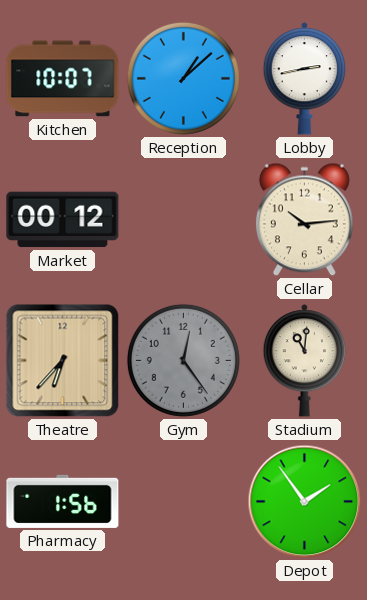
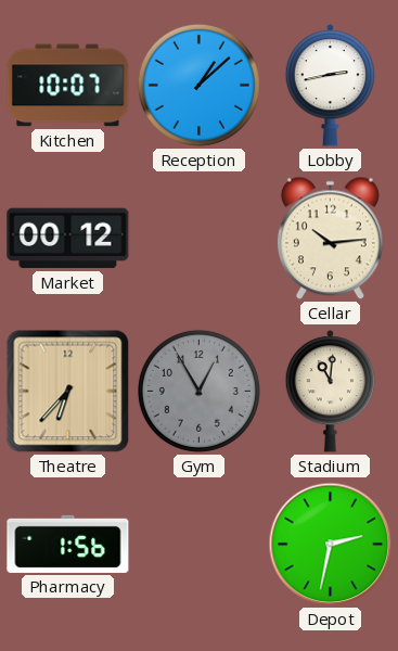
Gym: 12:24 -> 12:55
Depot: 1:54 -> 2:32
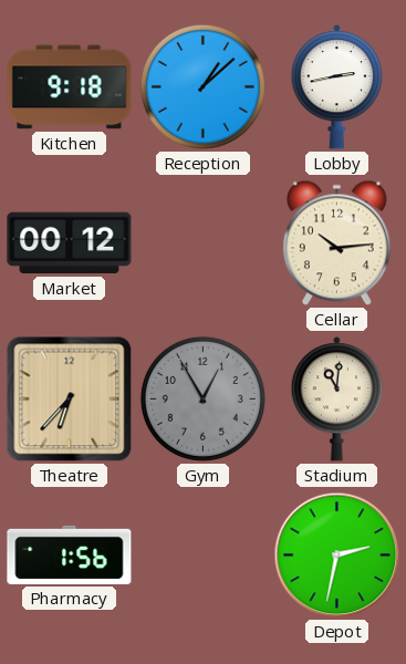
Kitchen: 10:07 -> 9:18
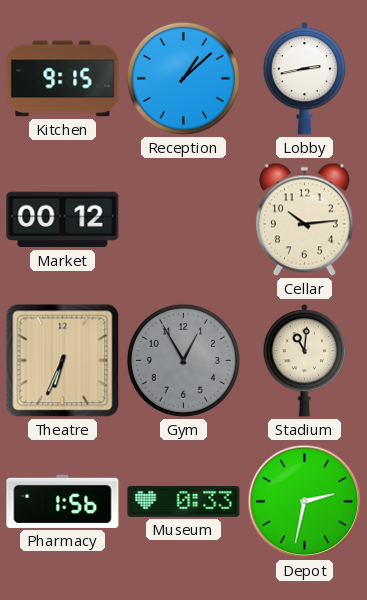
Kitchen: 9:18 -> 9:15
Theatre: 6:37 -> 6:34
Museum: none -> 0:33
